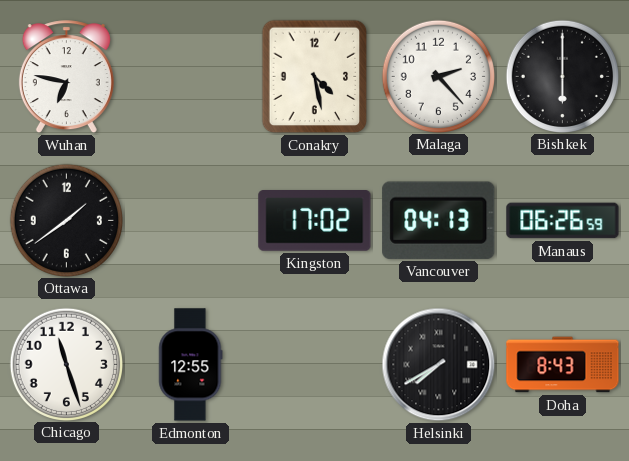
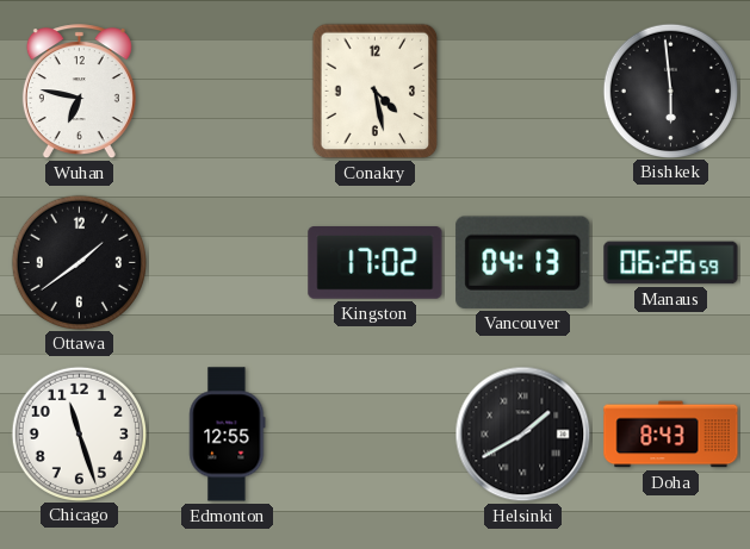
Malaga: 2:23 -> none
Bishkek: 6:00 -> 5:59
Helsinki: 7:40 -> 1:40
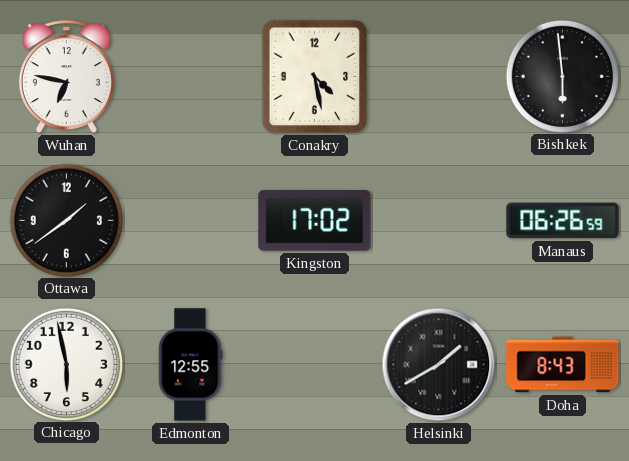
Vancouver: 04:13 -> none
Chicago: 11:27 -> 5:58
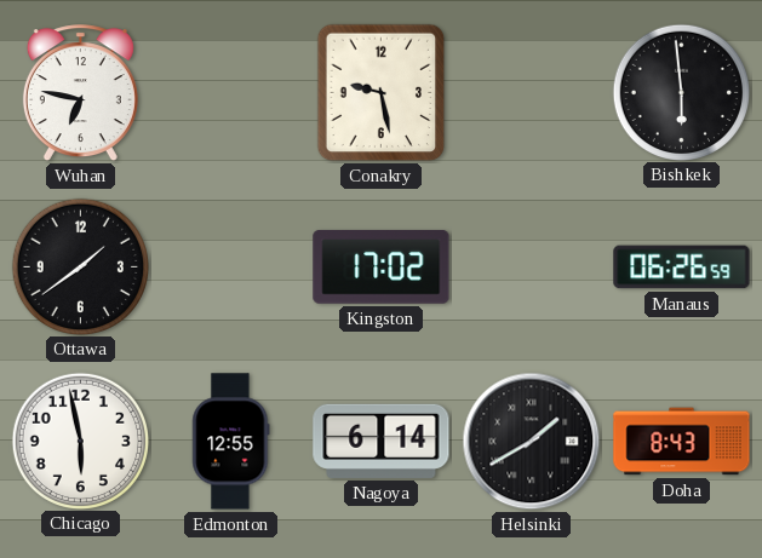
Conakry: 4:28 -> 9:28
Nagoya: none -> 6:14
